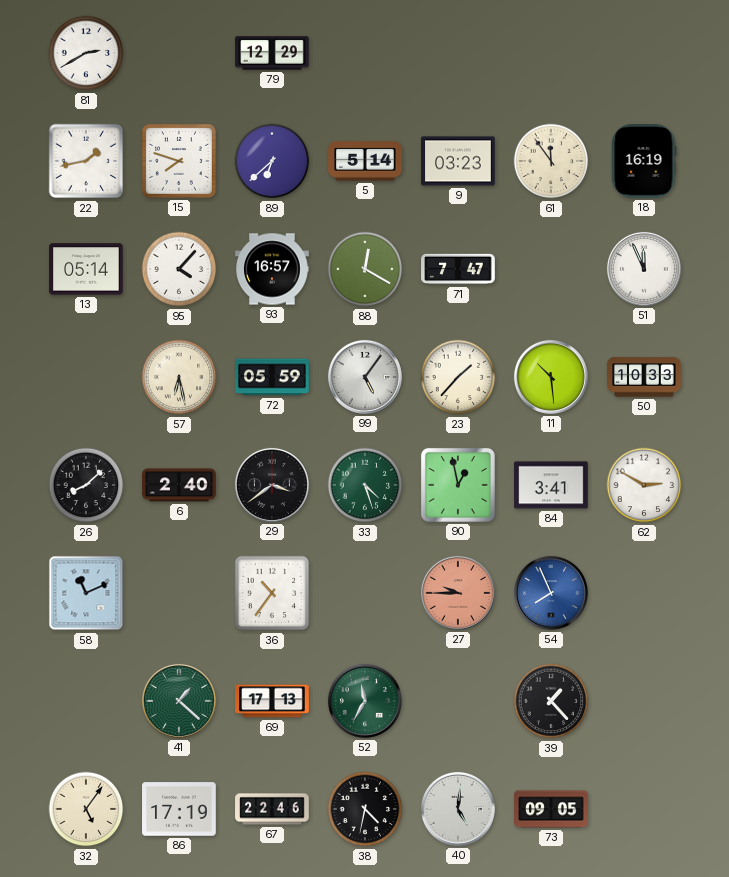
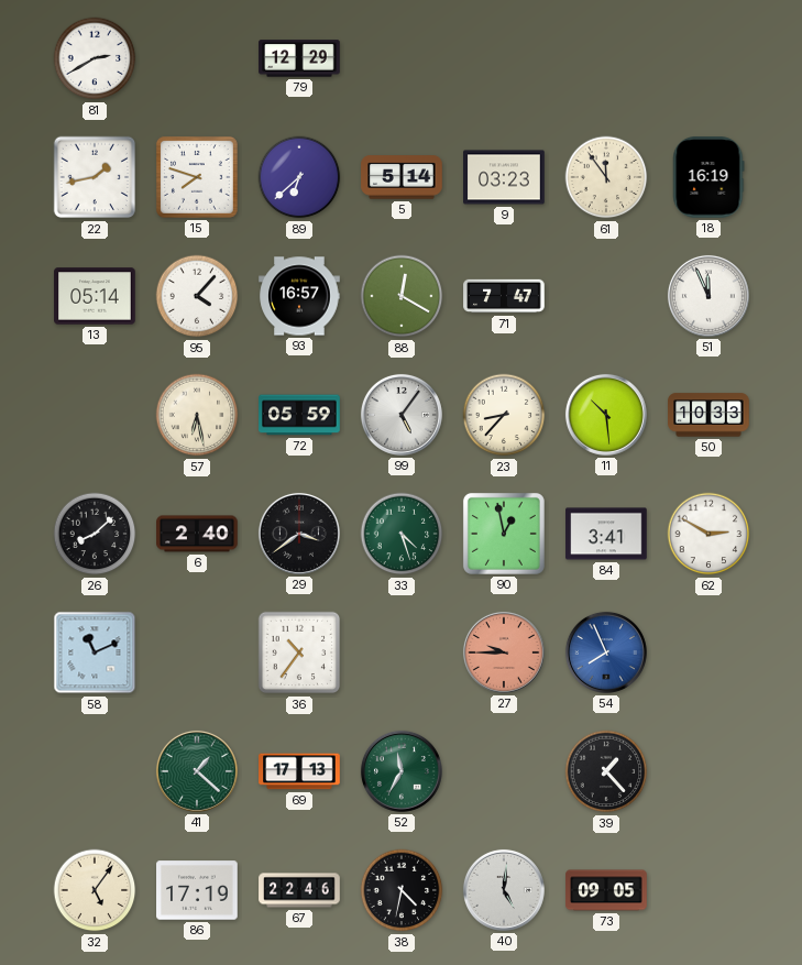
23: 1:37 -> 8:37
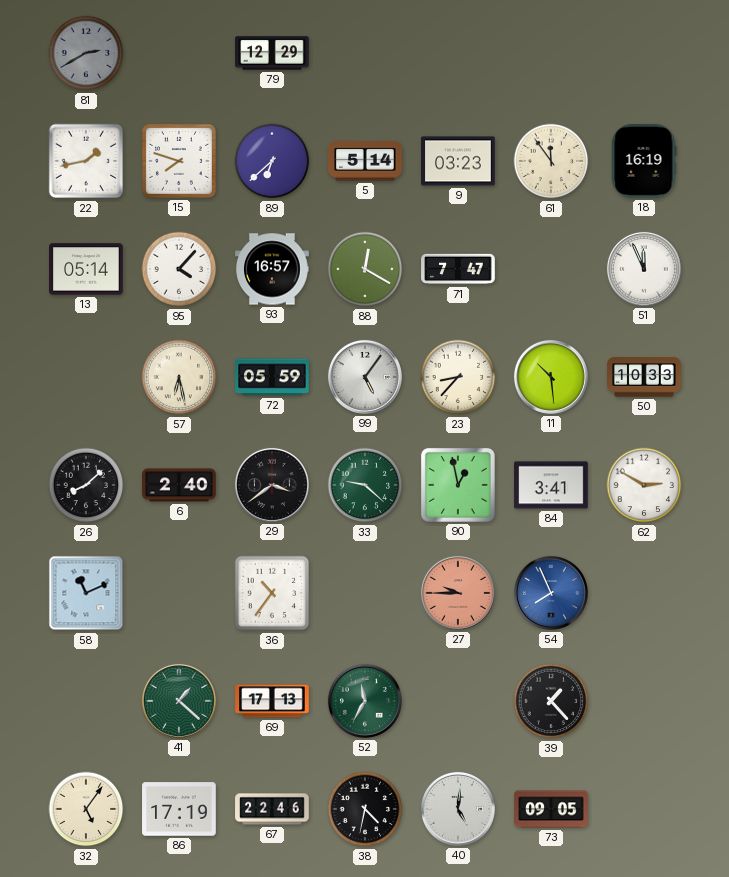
81 dial: white -> grey
33: 4:27 -> 9:22
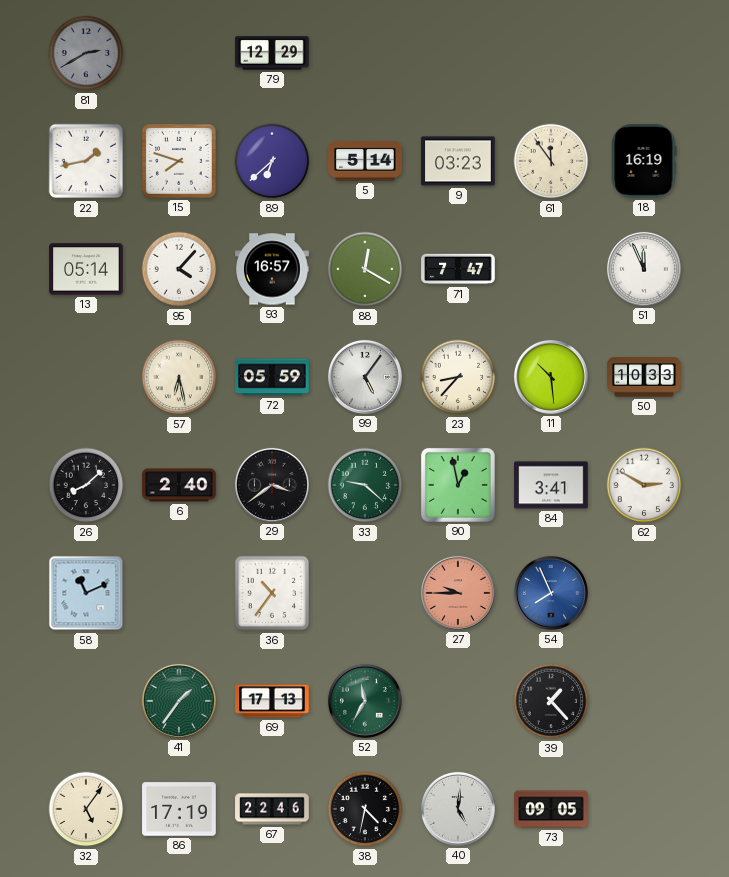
41: 1:22 -> 1:36
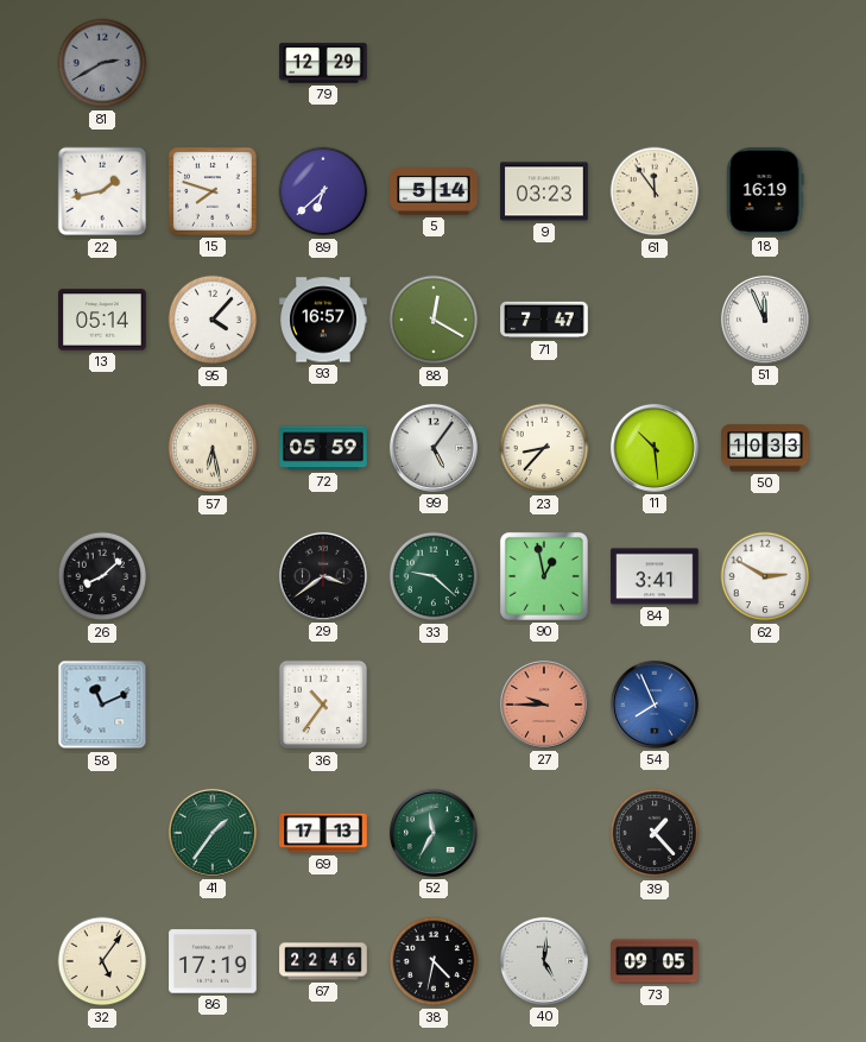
6: 2:40 -> none
